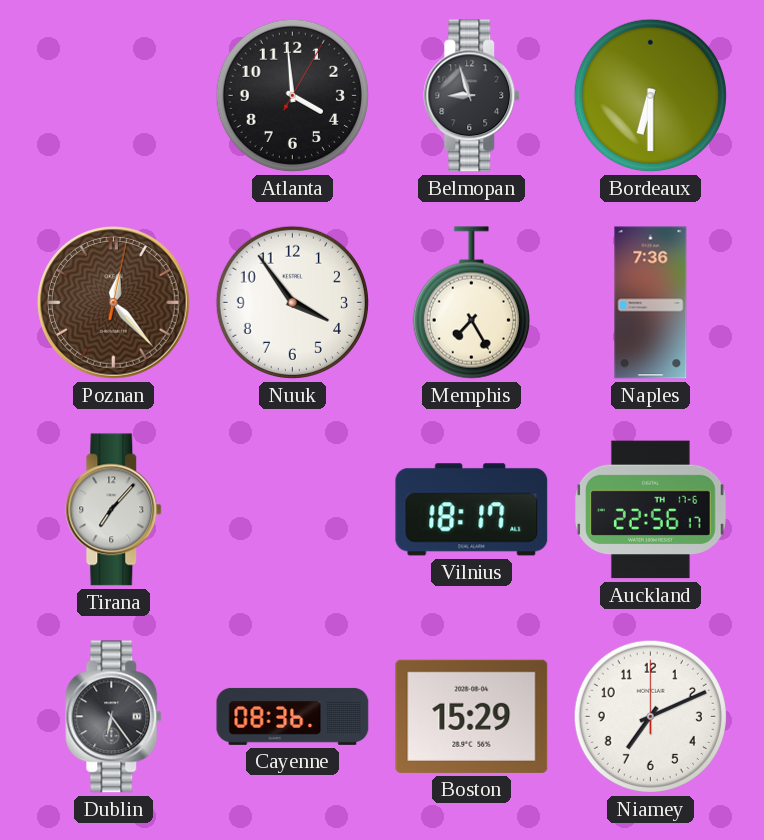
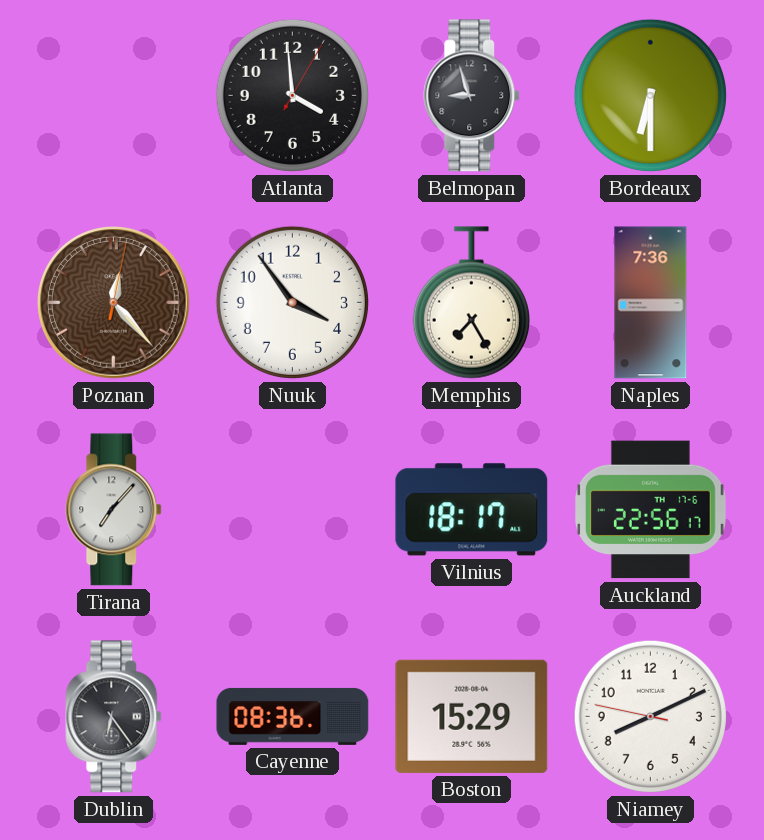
Niamey: 7:11 -> 8:10
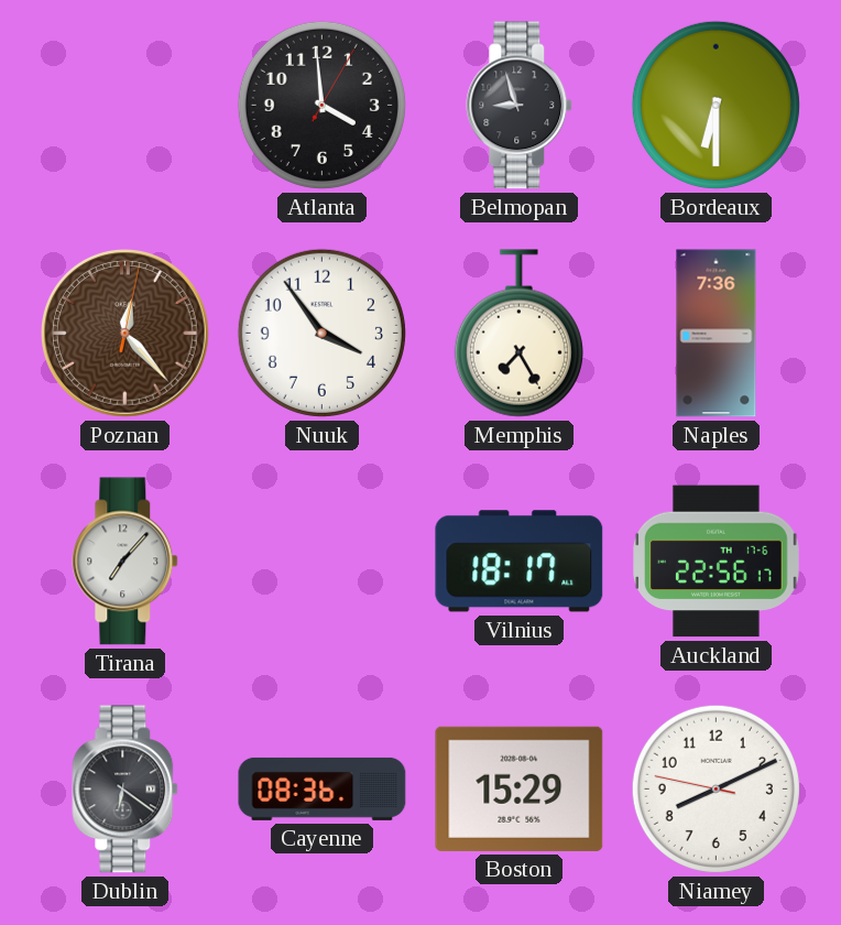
Dublin: 6:24 -> 6:21
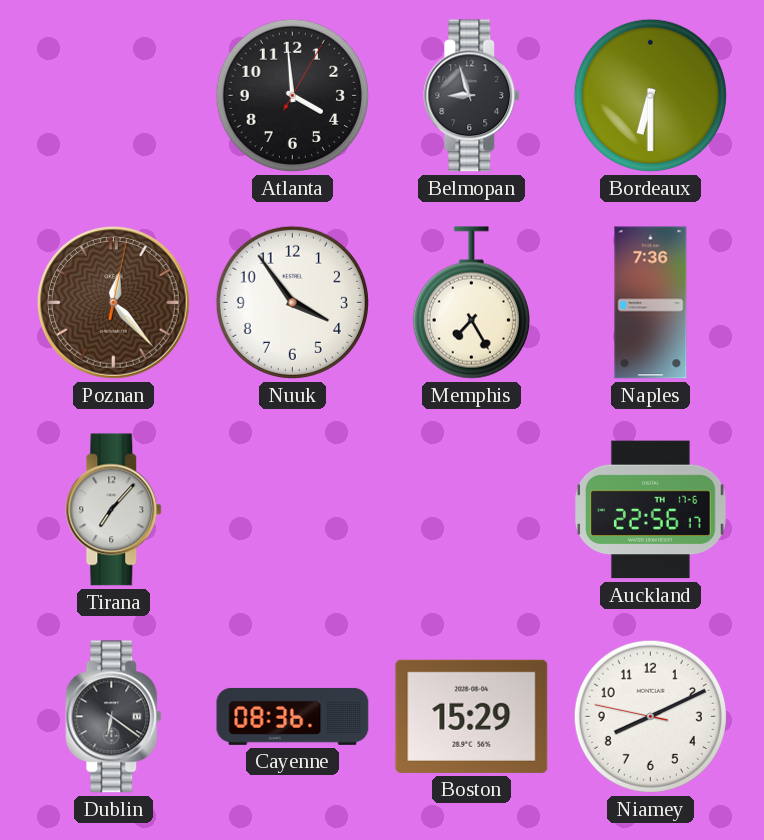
Vilnius: 18:17 -> none
